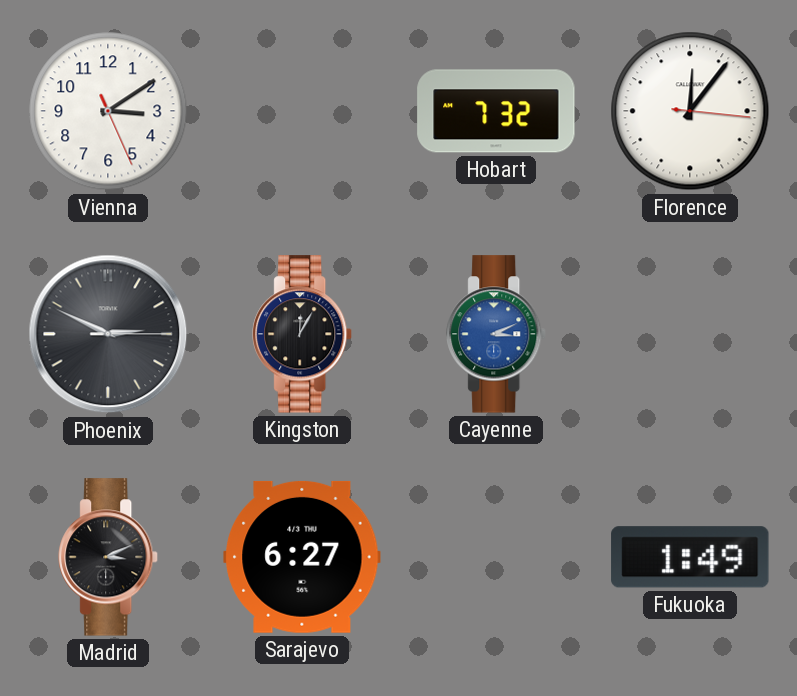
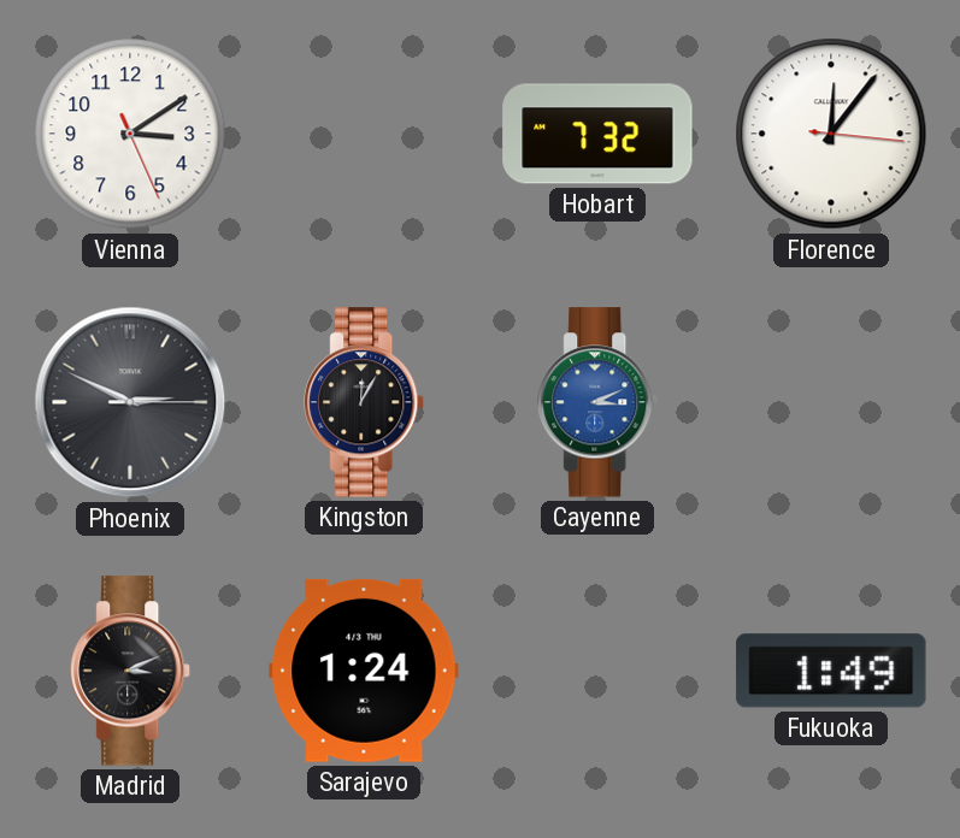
Sarajevo: 6:27 -> 1:24
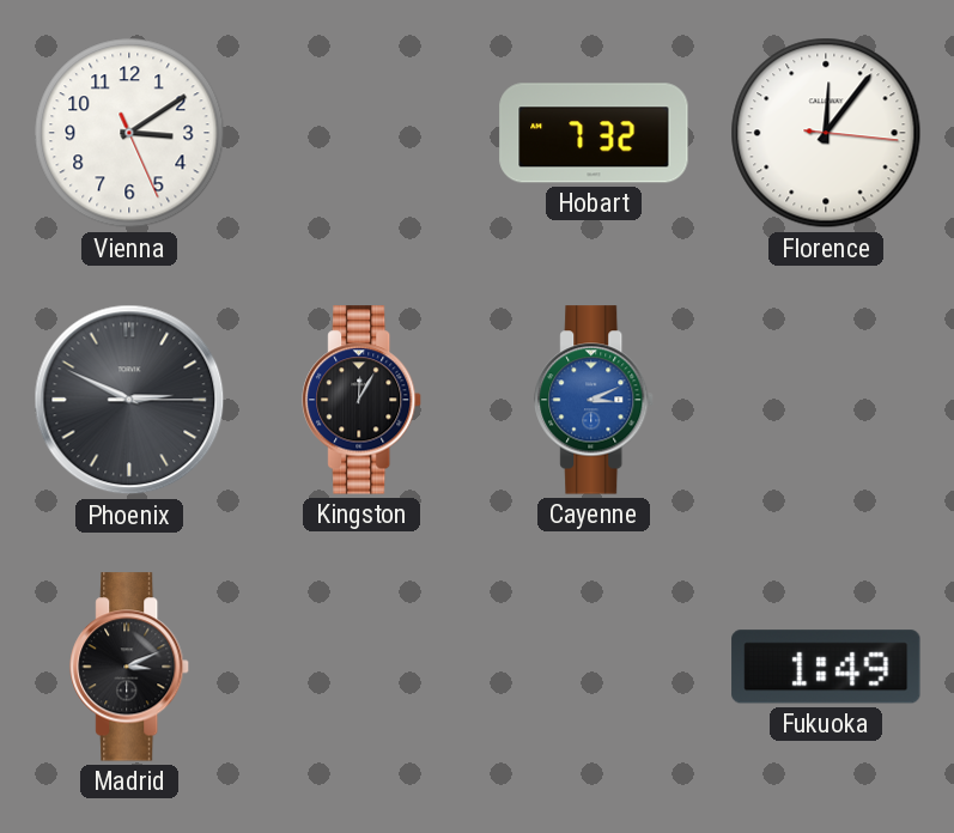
Sarajevo: 1:24 -> none
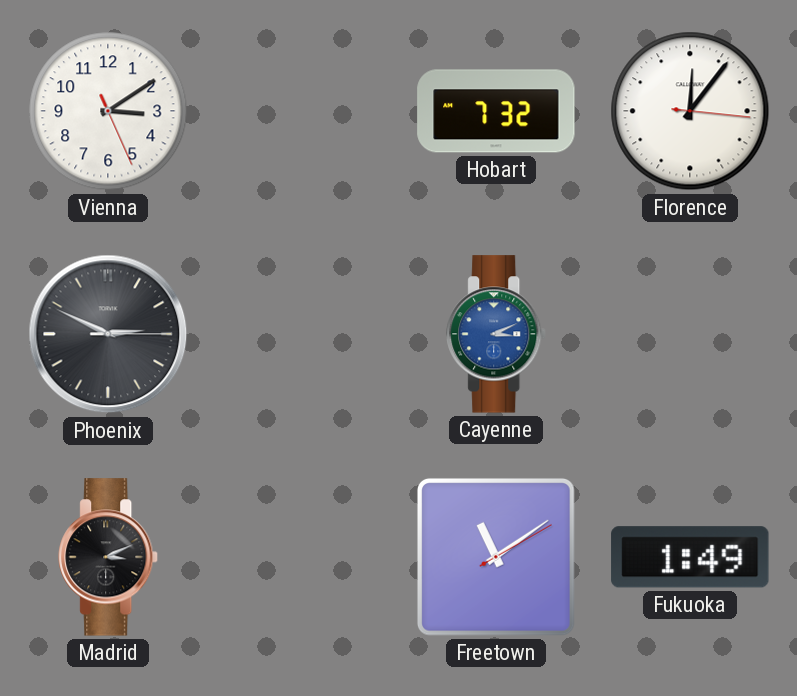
Kingston: 12:05 -> none
Freetown: none -> 11:09
